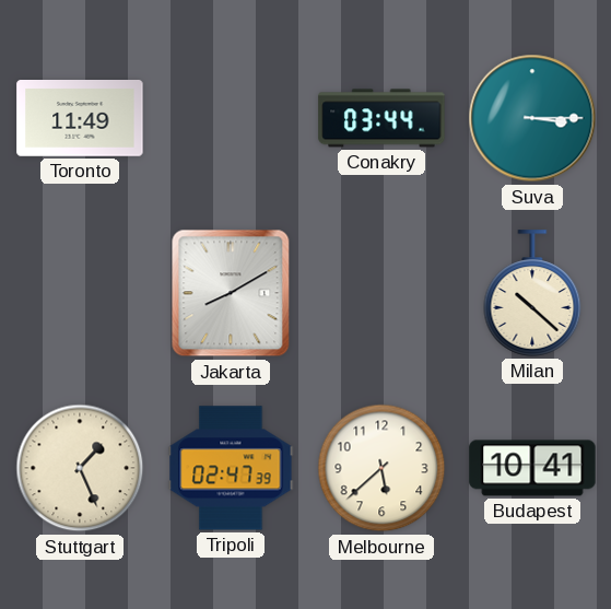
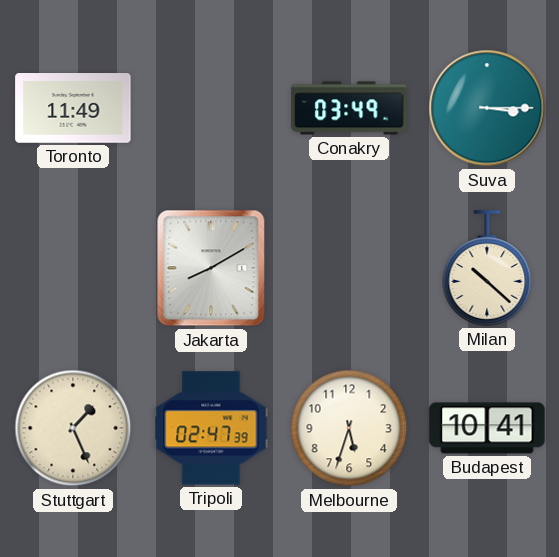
Conakry: 03:44 -> 03:49
Melbourne: 5:38 -> 5:33
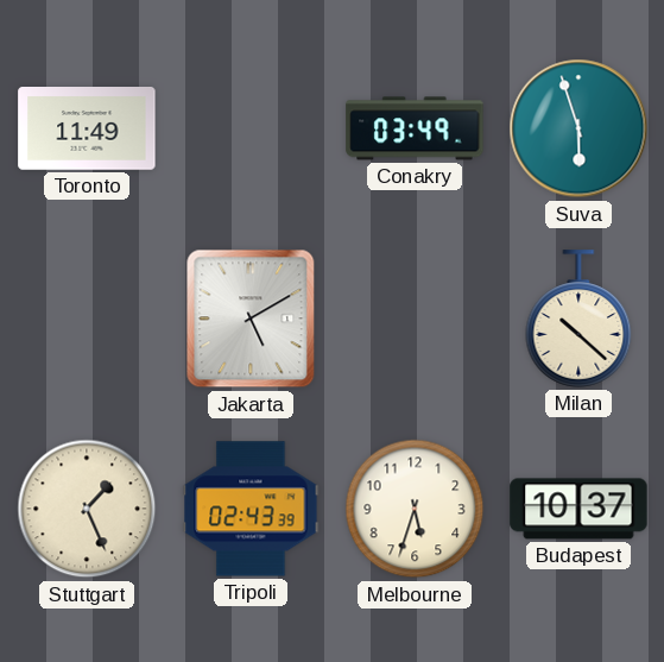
Suva: 3:15 -> 5:57
Jakarta: 8:10 -> 5:10
Tripoli: 02:47 -> 02:43
Budapest: 10:41 -> 10:37
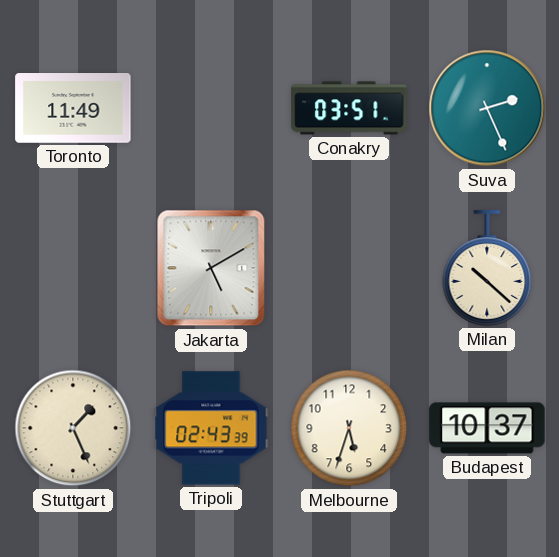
Conakry: 03:49 -> 03:51
Suva: 5:57 -> 2:26
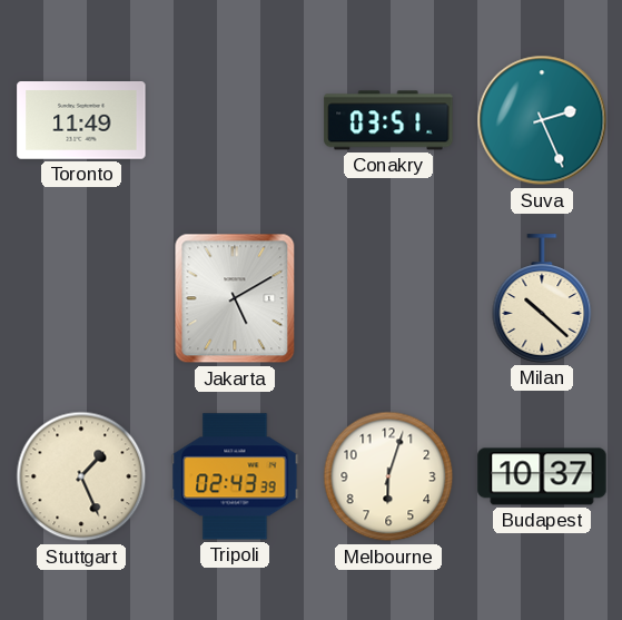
Melbourne: 5:33 -> 6:03
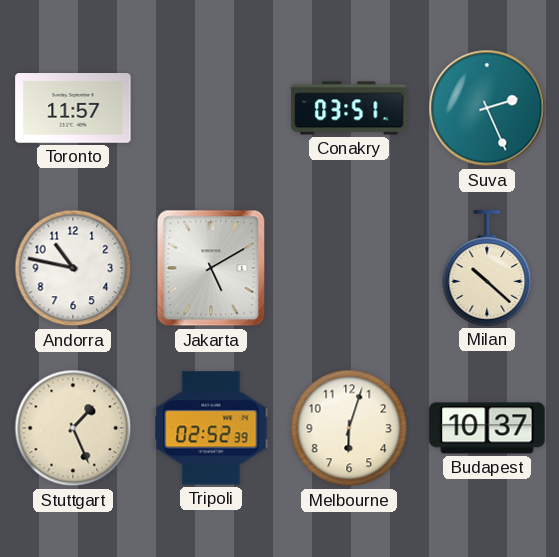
Toronto: 11:49 -> 11:57
Andorra: none -> 10:47
Tripoli: 02:43 -> 02:52
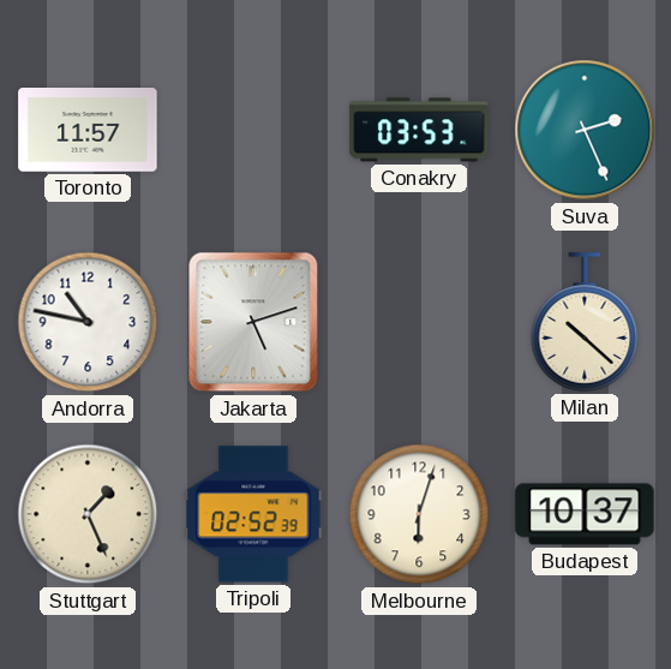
Conakry: 03:51 -> 03:53
Jakarta: 5:10 -> 5:12
